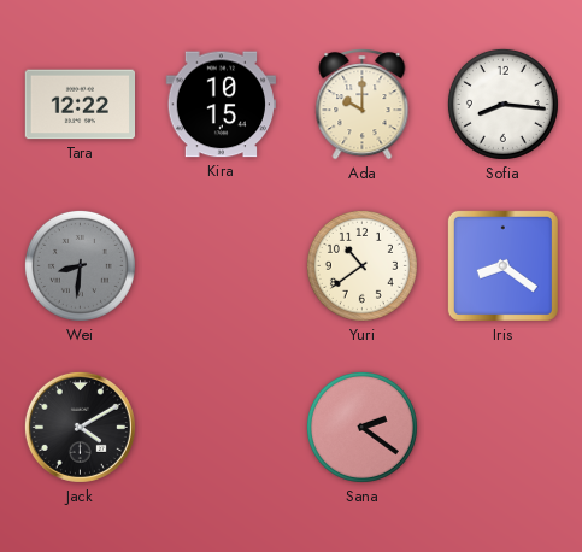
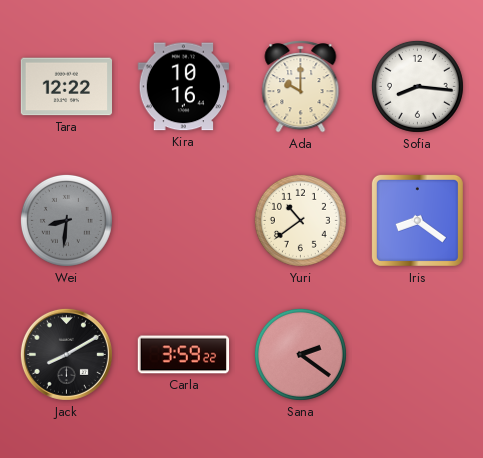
Kira: 10:15 -> 10:16
Jack: 4:10 -> 8:10
Carla: none -> 3:59
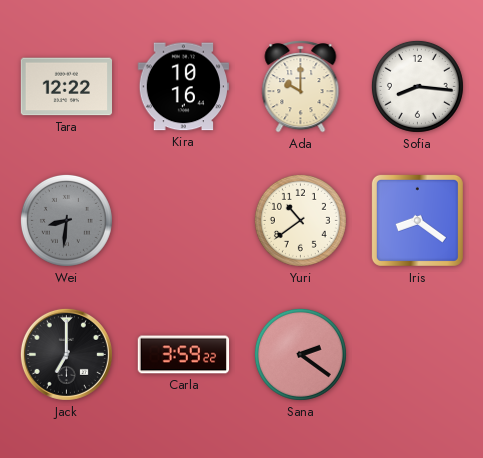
Jack: 8:10 -> 7:00
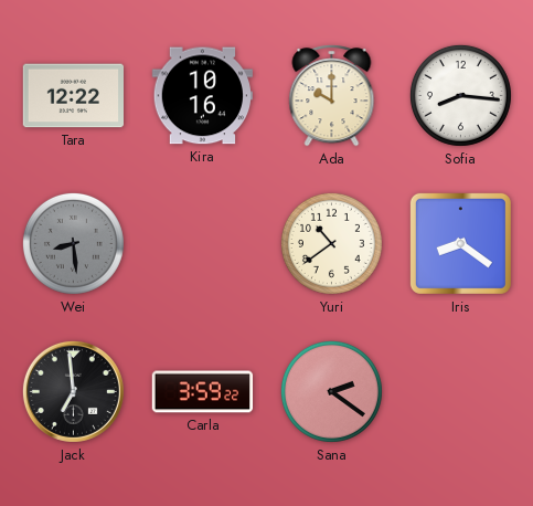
Wei: 8:31 -> 8:29
Jack: 7:00 -> 6:59
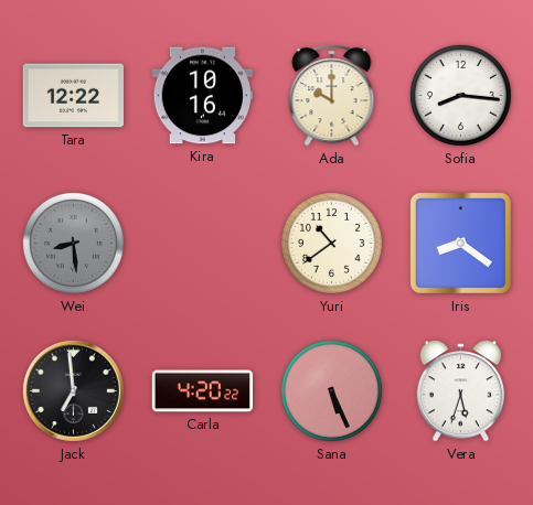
Carla: 3:59 -> 4:20
Sana: 2:21 -> 5:26
Vera: none -> 5:33
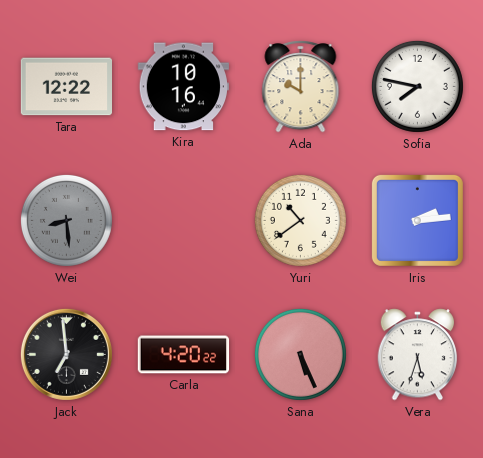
Sofia: 8:16 -> 7:47
Iris: 8:21 -> 2:14
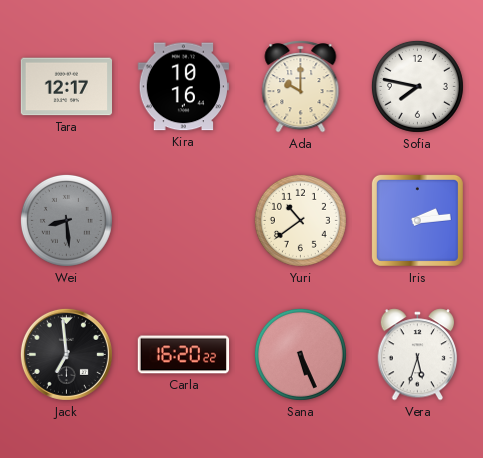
Tara: 12:22 -> 12:17
Carla: 4:20 -> 16:20
